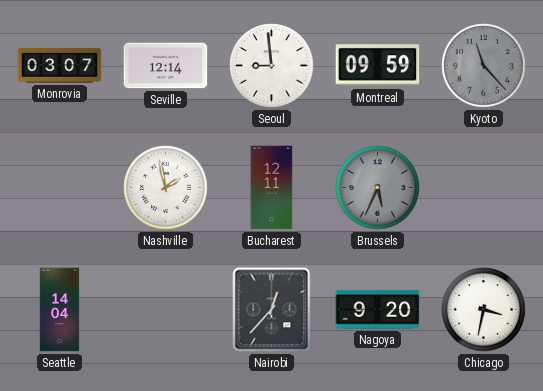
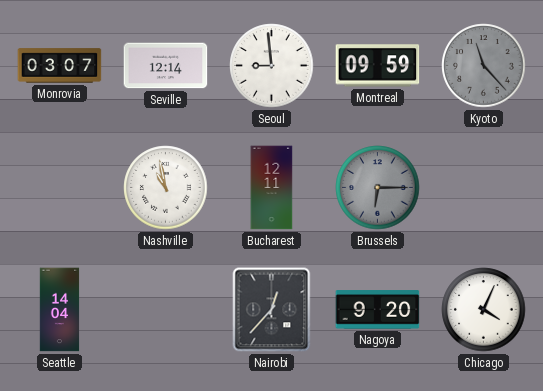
Nashville: 1:58 -> 10:58
Brussels: 5:34 -> 6:15
Chicago: 3:32 -> 4:04
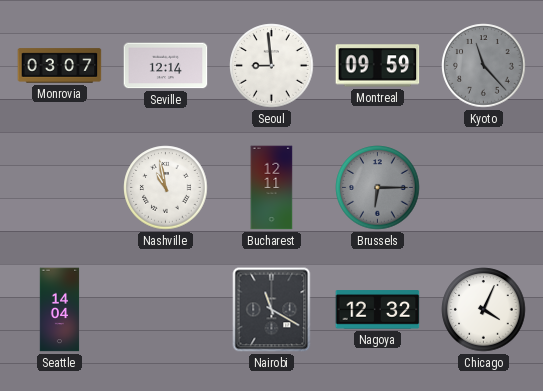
Nairobi: 12:37 -> 11:20
Nagoya: 9:20 -> 12:32
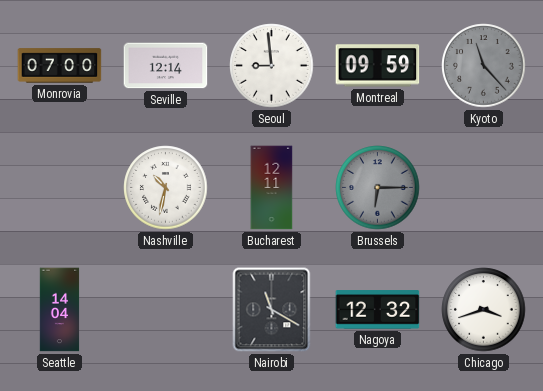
Monrovia: 03:07 -> 07:00
Nashville: 10:58 -> 10:32
Chicago: 4:04 -> 3:42
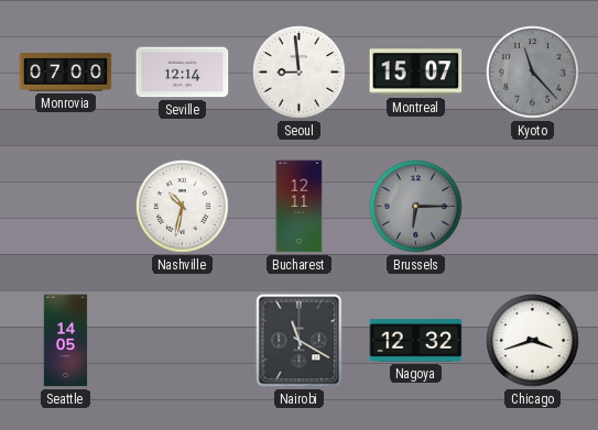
Montreal: 09:59 -> 15:07
Seattle: 14:04 -> 14:05
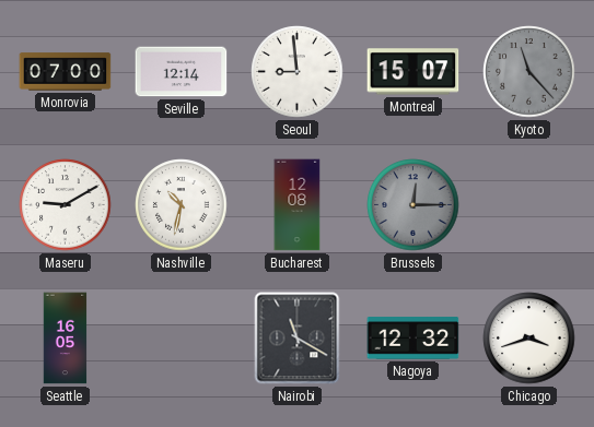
Maseru: none -> 9:10
Bucharest: 12:11 -> 12:08
Brussels: 6:15 -> 12:15
Seattle: 14:05 -> 16:05
